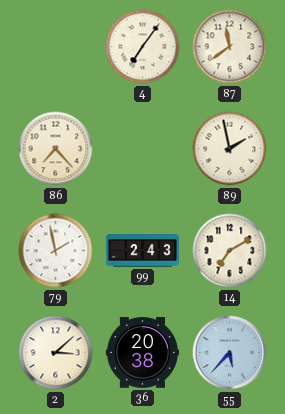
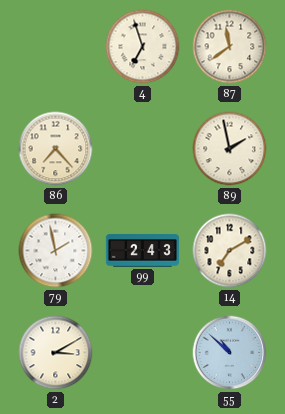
4: 7:06 -> 6:57
2: 3:08 -> 3:10
36: 20:38 -> none
55: 5:37 -> 10:52
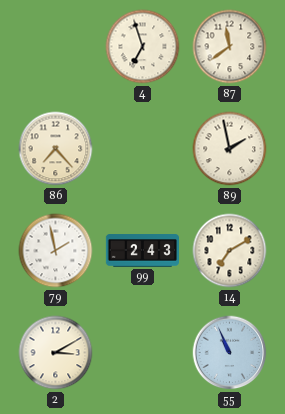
55: 10:52 -> 10:56
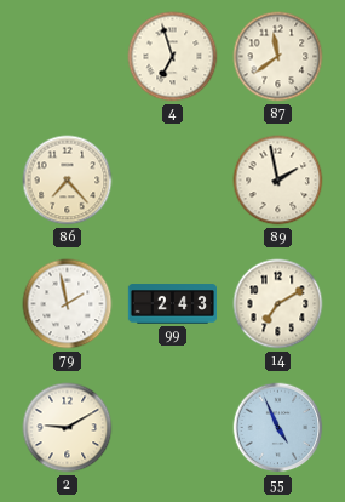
2: 3:10 -> 9:10
55: 10:56 -> 4:56
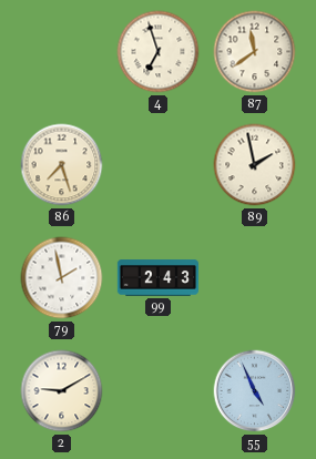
86: 7:23 -> 7:27
14: 7:10 -> none
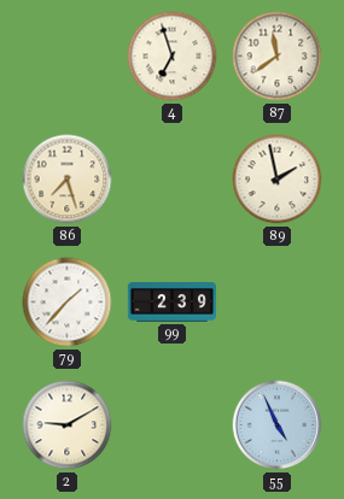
79: 1:58 -> 1:37
99: 2:43 -> 2:39
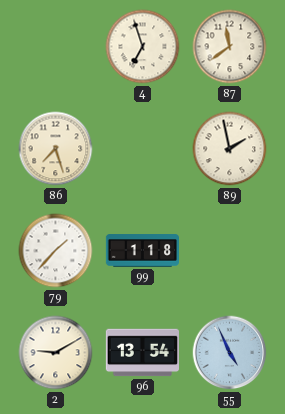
99: 2:39 -> 1:18
96: none -> 13:54
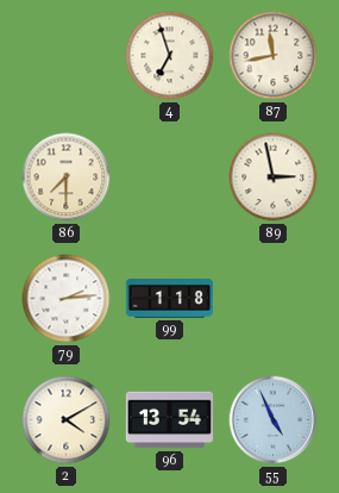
87: 11:39 -> 11:43
86: 7:27 -> 7:30
89: 1:58 -> 2:58
79: 1:37 -> 2:14
2: 9:10 -> 4:10
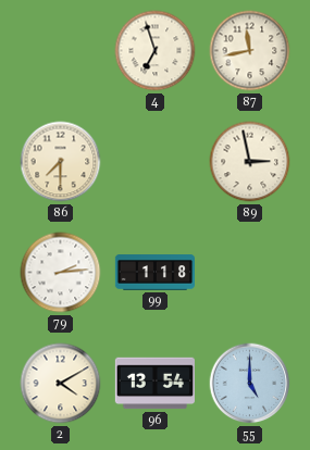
55: 4:56 -> 5:00
